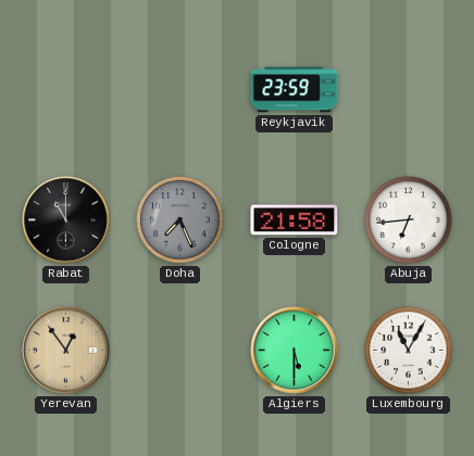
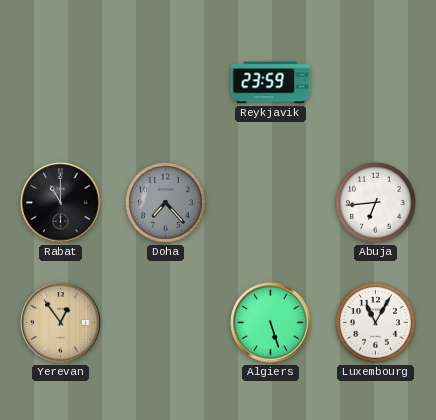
Doha: 7:26 -> 7:23
Cologne: 21:58 -> none
Algiers: 5:30 -> 5:27
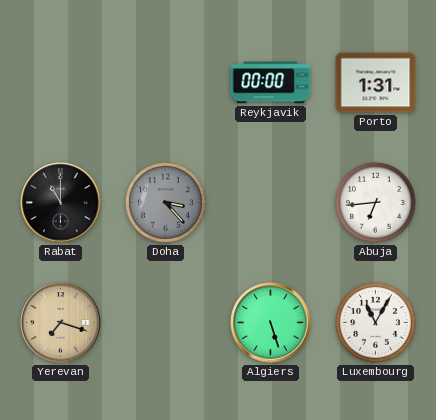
Reykjavik: 23:59 -> 00:00
Porto: none -> 1:31
Doha: 7:23 -> 3:23
Yerevan: 12:54 -> 7:18
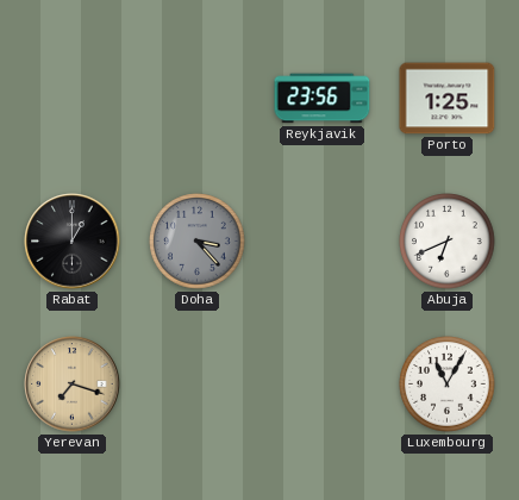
Reykjavik: 00:00 -> 23:56
Porto: 1:31 -> 1:25
Rabat: 11:00 -> 1:00
Abuja: 6:44 -> 6:41
Algiers: 5:27 -> none
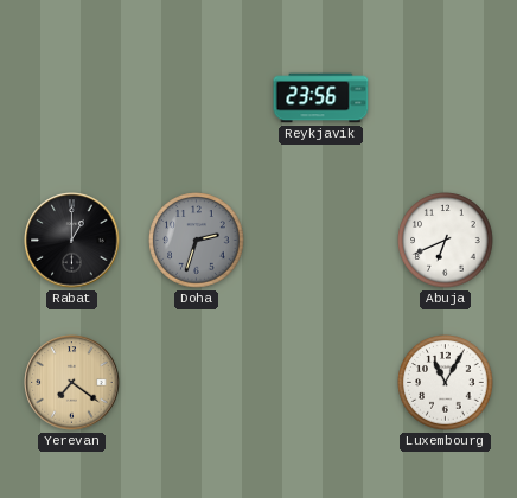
Porto: 1:25 -> none
Doha: 3:23 -> 2:33
Yerevan: 7:18 -> 7:21
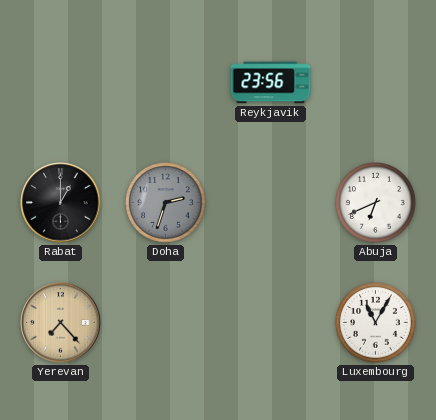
Yerevan: 7:21 -> 7:23
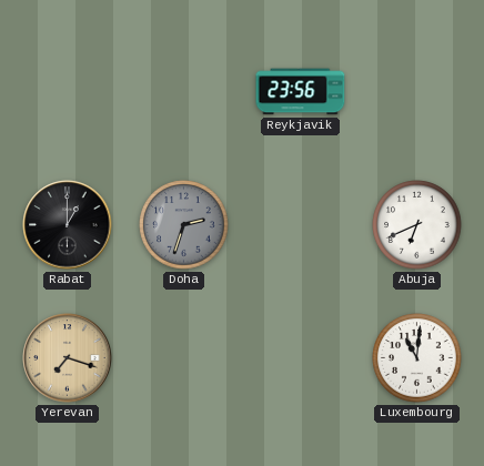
Yerevan: 7:23 -> 7:18
Luxembourg: 11:05 -> 11:01
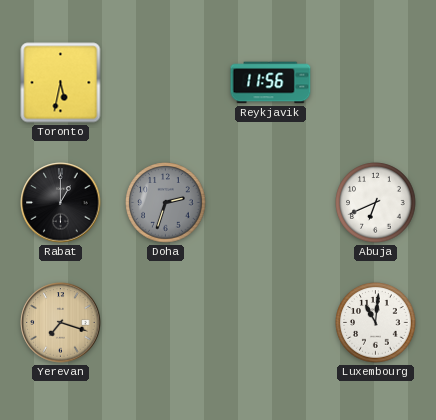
Toronto: none -> 5:32
Reykjavik: 23:56 -> 11:56
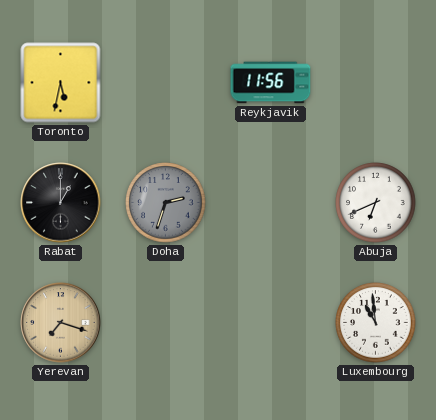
Luxembourg: 11:01 -> 10:59
